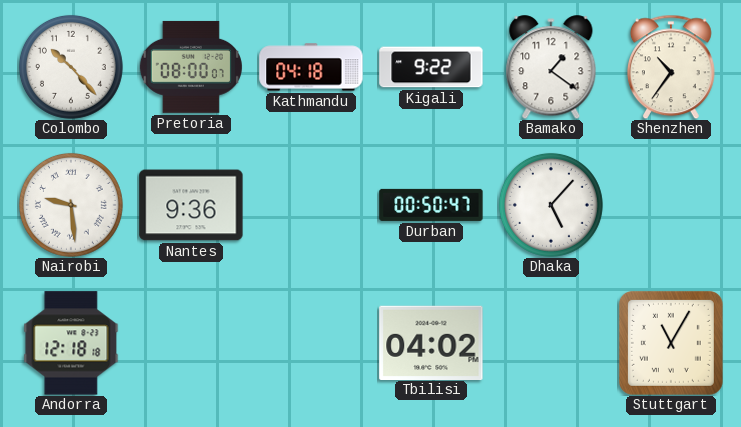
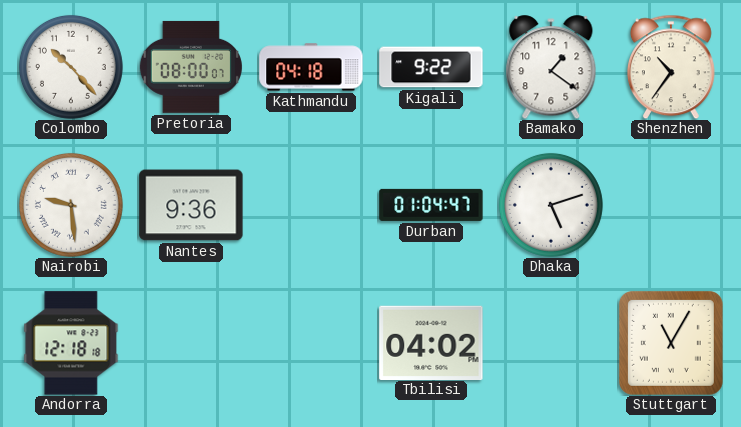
Durban: 00:50 -> 01:04
Dhaka: 5:07 -> 5:12
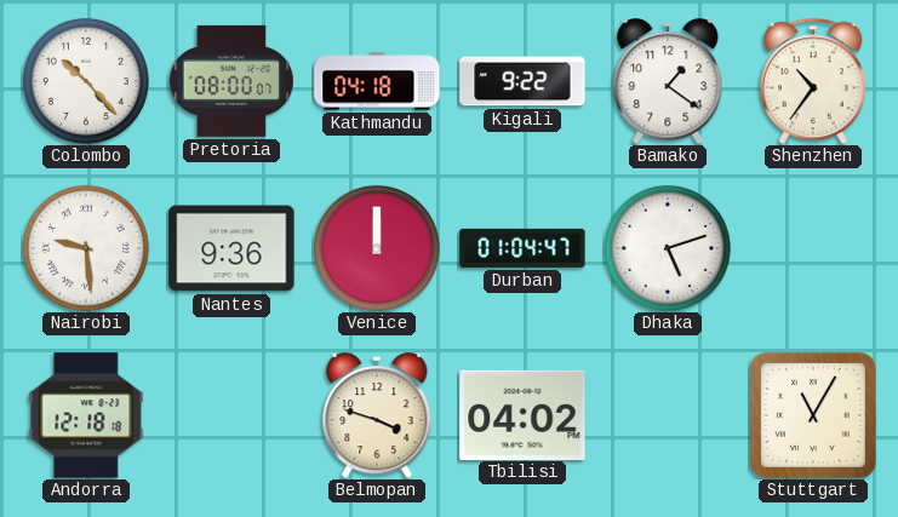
Venice: none -> 12:00
Belmopan: none -> 3:48
